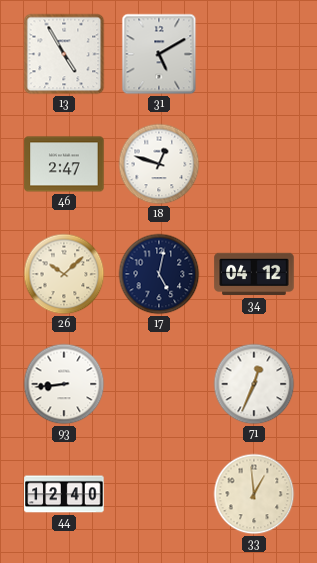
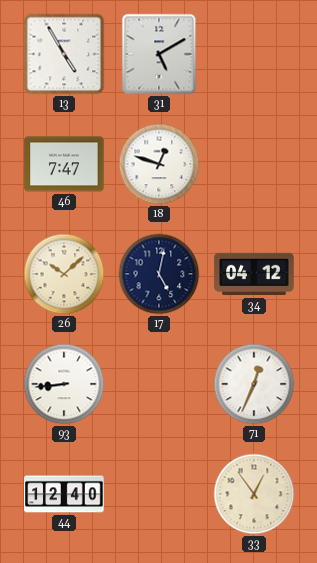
46: 2:47 -> 7:47
33: 12:59 -> 12:54
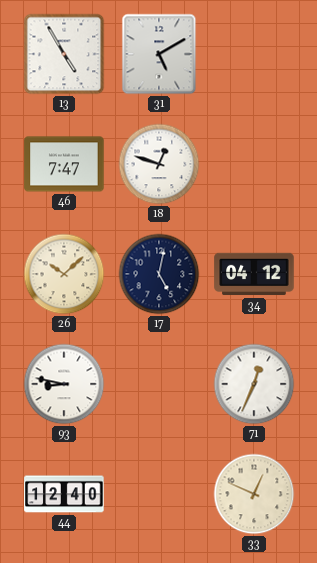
93: 8:44 -> 8:47
33: 12:54 -> 12:49
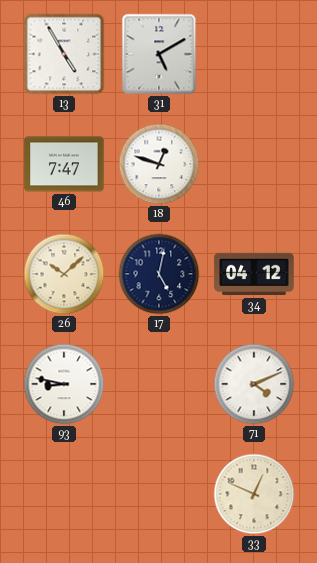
71: 12:34 -> 4:11
44: 12:40 -> none
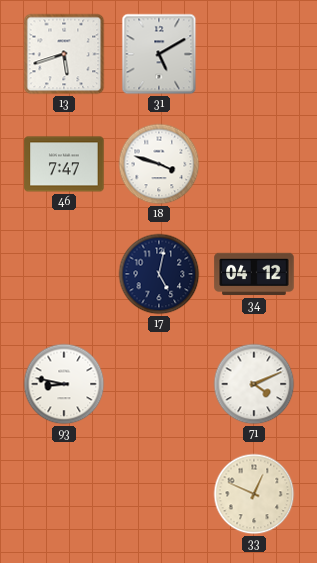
13: 4:55 -> 5:42
18: 12:48 -> 3:48
26: 10:08 -> none
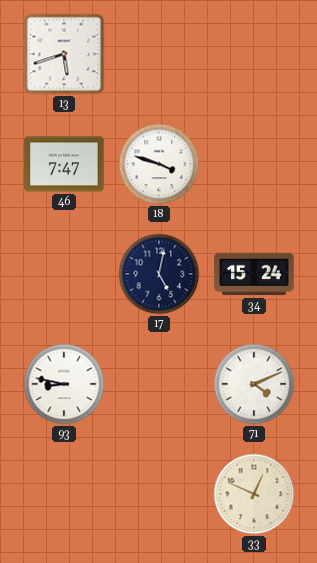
31: 5:10 -> none
34: 04:12 -> 15:24
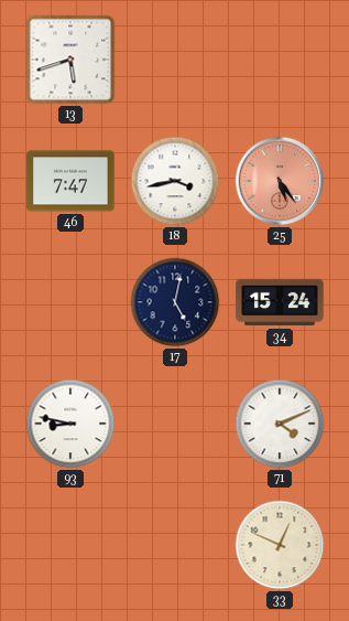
18: 3:48 -> 3:43
25: none -> 5:24
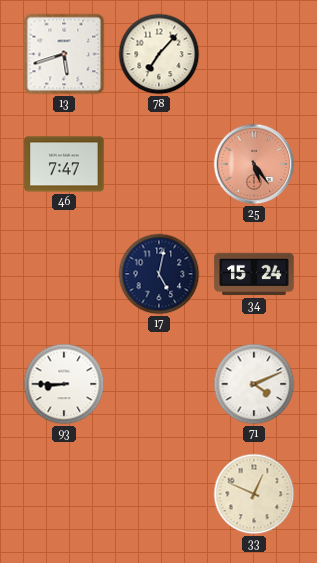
78: none -> 7:07
18: 3:43 -> none
93: 8:47 -> 8:45
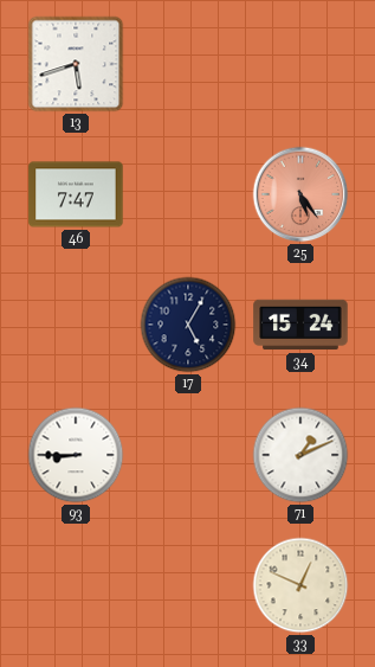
78: 7:07 -> none
17: 5:02 -> 5:05
71: 4:11 -> 1:11
